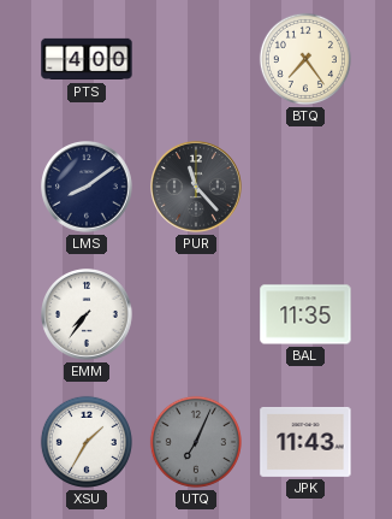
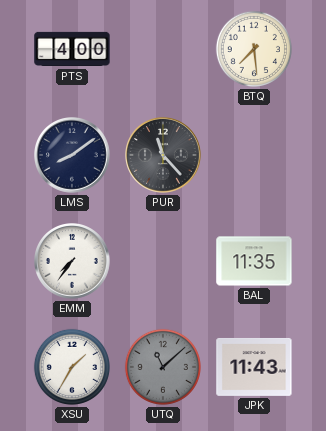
BTQ: 7:24 -> 7:29
UTQ: 7:04 -> 11:08
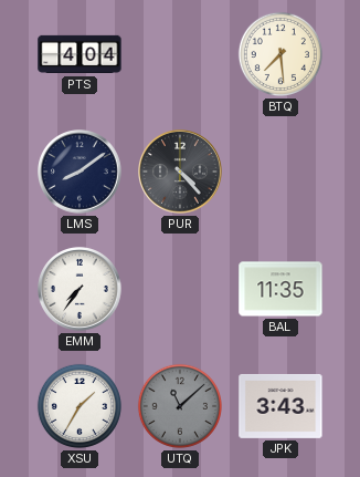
PTS: 4:00 -> 4:04
PUR: 11:23 -> 4:23
JPK: 11:43 -> 3:43
